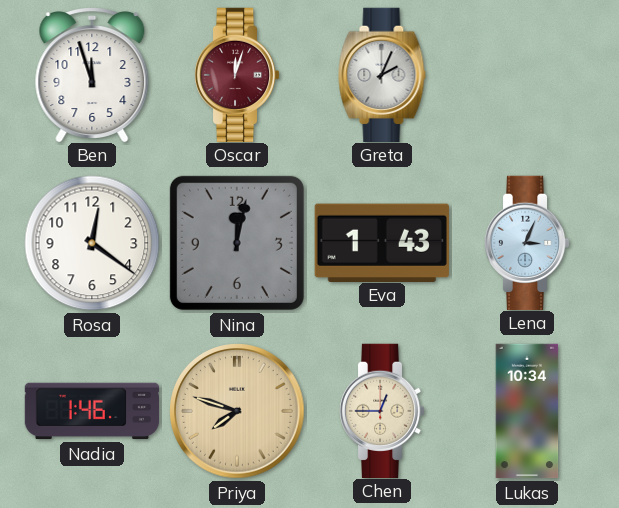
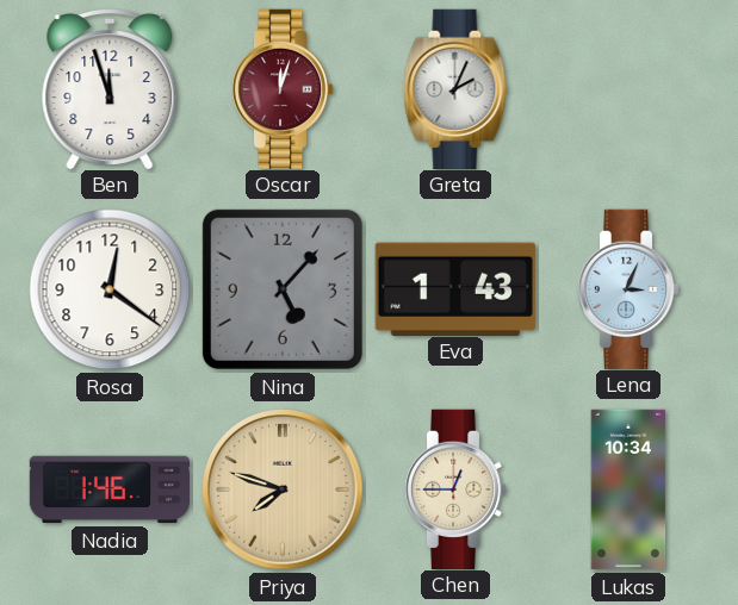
Nina: 12:02 -> 5:07
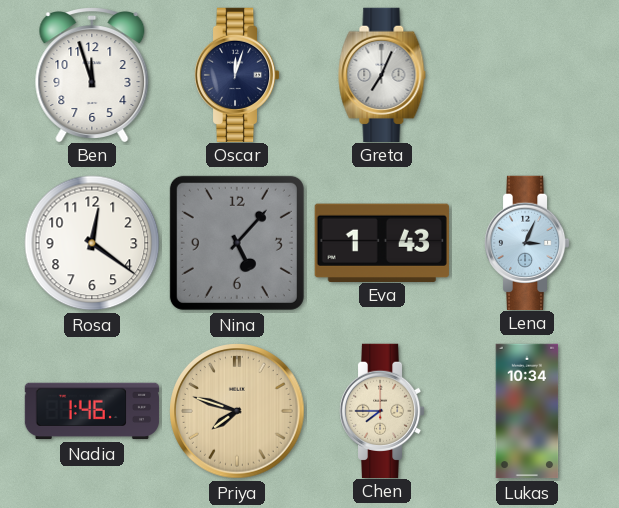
Oscar dial: burgundy -> navy
Greta: 2:04 -> 7:04
Chen: 12:45 -> 7:45
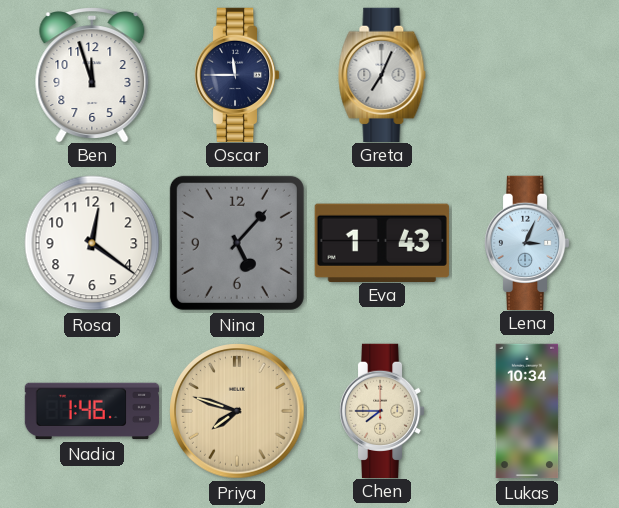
Oscar: 12:03 -> 11:45
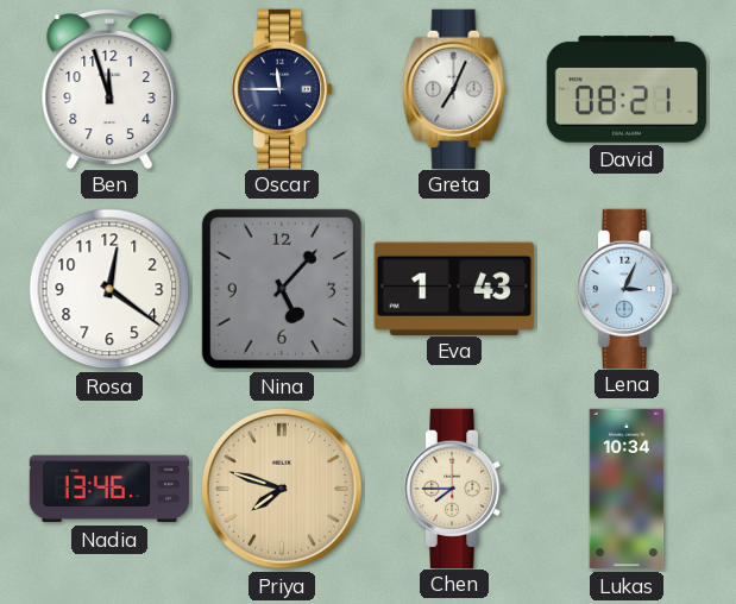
David: none -> 08:21
Nadia: 1:46 -> 13:46
